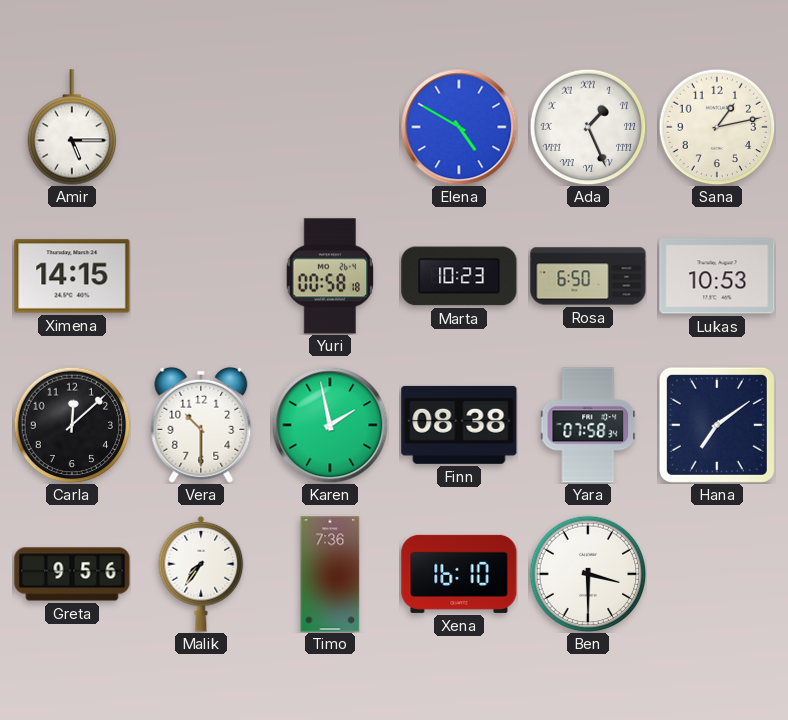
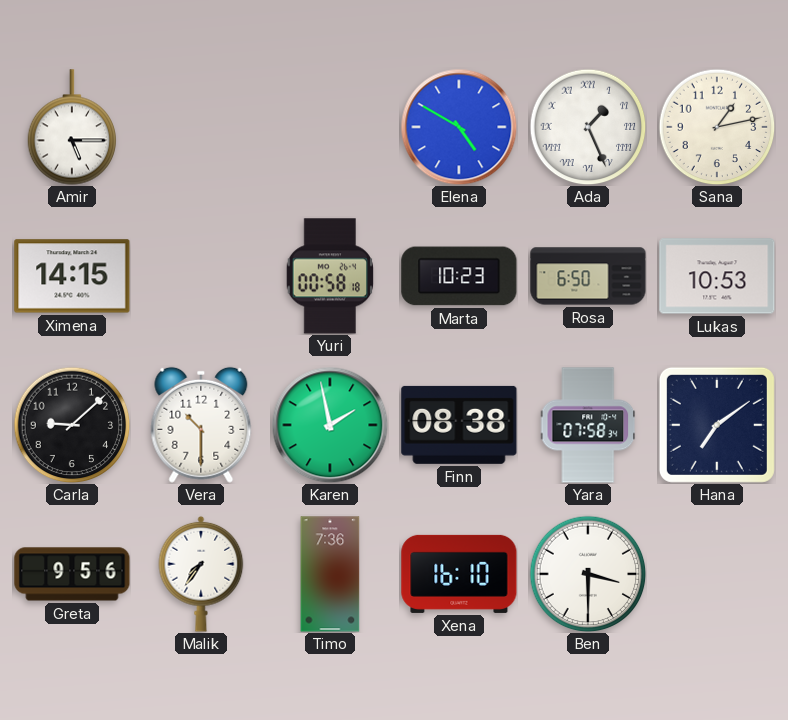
Carla: 12:08 -> 9:08
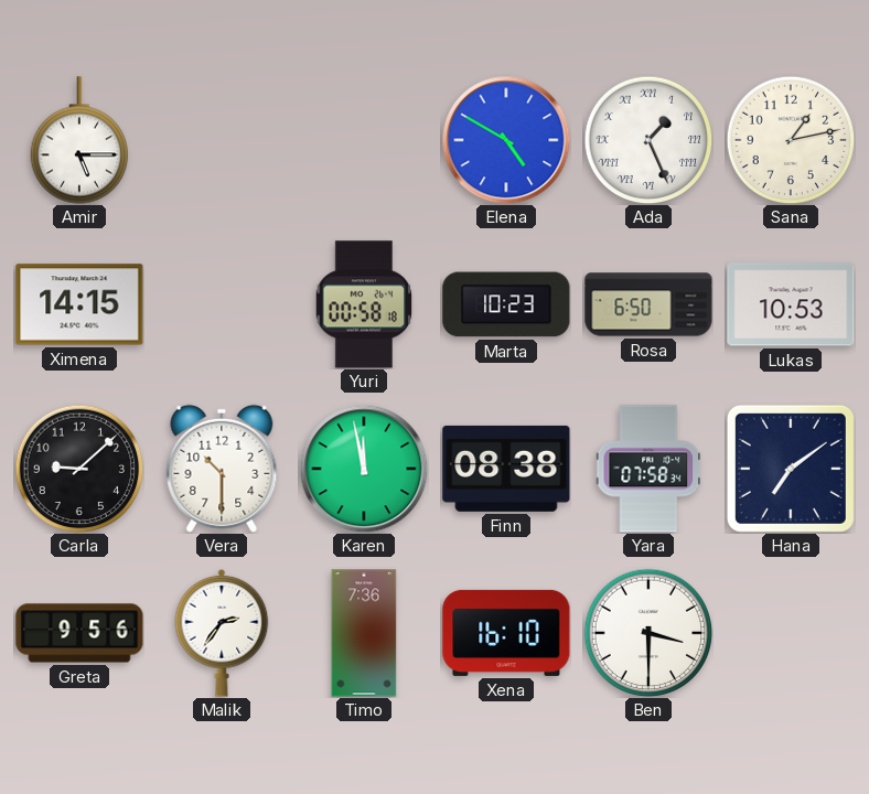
Karen: 1:58 -> 11:58
Malik: 7:36 -> 2:36
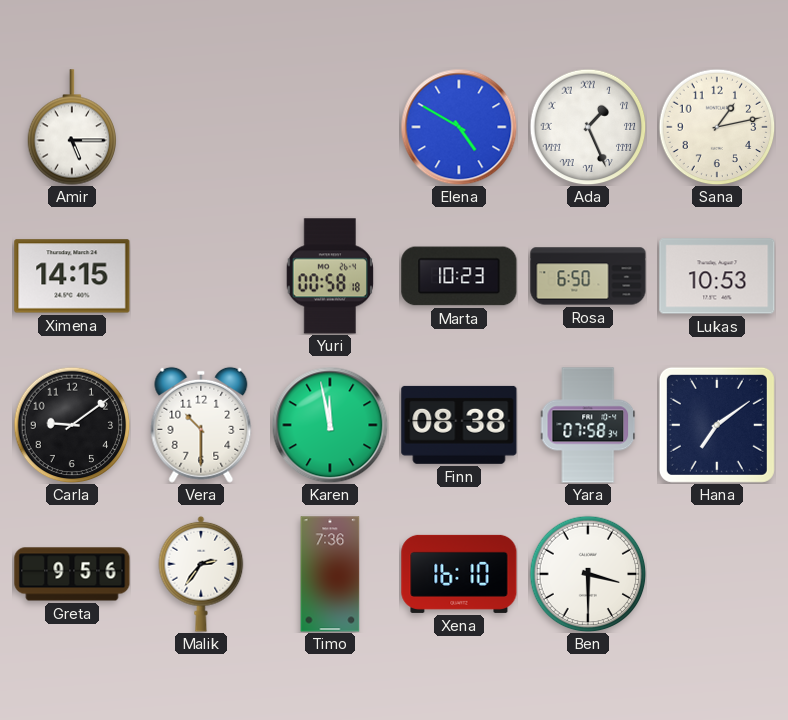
Carla: 9:08 -> 9:09
